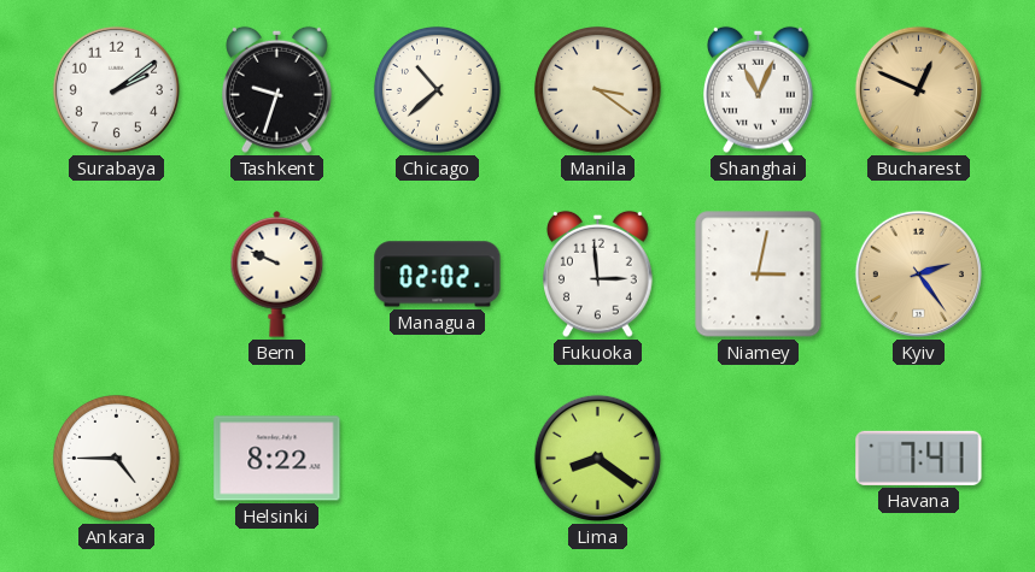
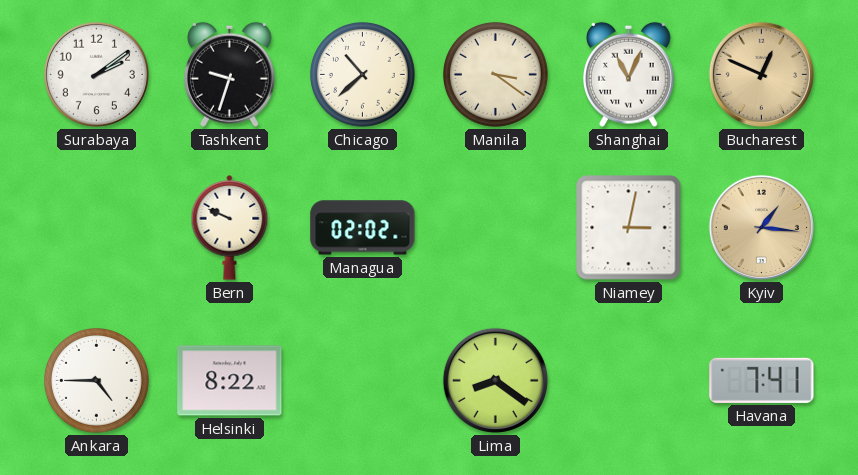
Fukuoka: 2:59 -> none
Kyiv: 2:24 -> 1:16
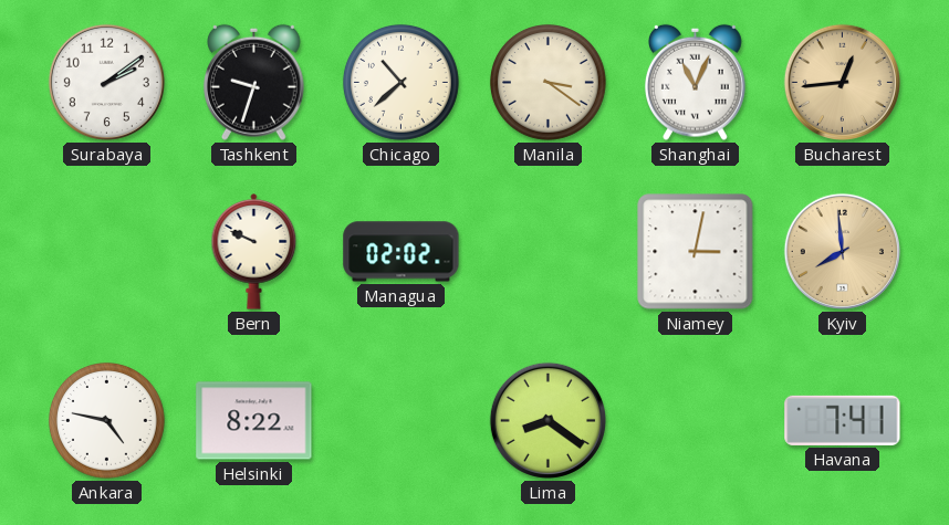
Bucharest: 12:49 -> 12:44
Kyiv: 1:16 -> 7:59
Ankara: 4:45 -> 4:47
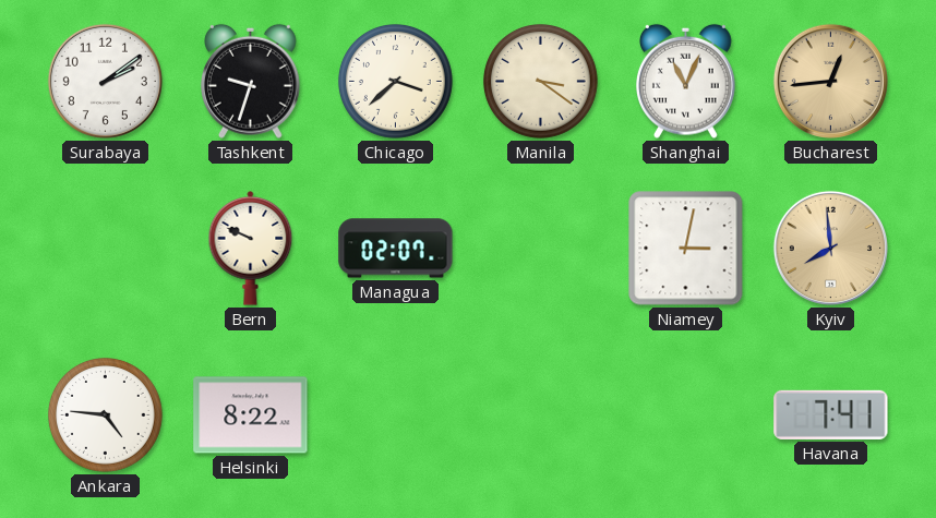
Chicago: 10:38 -> 3:38
Managua: 02:02 -> 02:07
Ankara: 4:47 -> 4:46
Lima: 8:21 -> none
